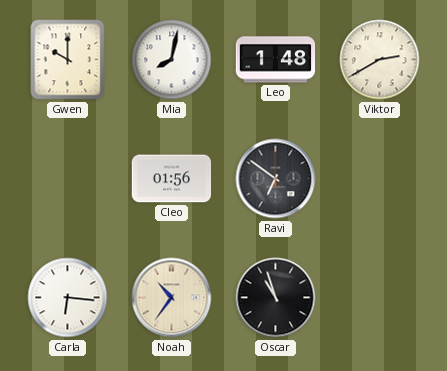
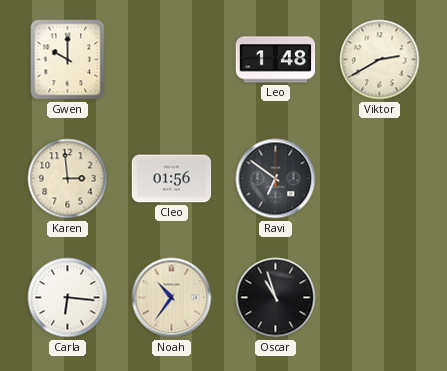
Mia: 8:02 -> none
Karen: none -> 2:59
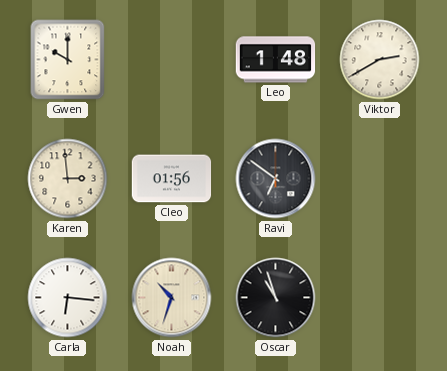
Noah: 10:36 -> 10:33
